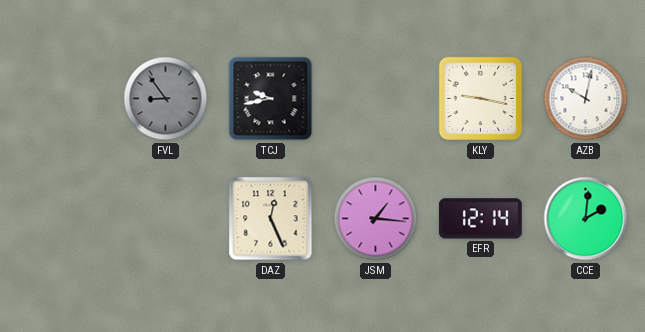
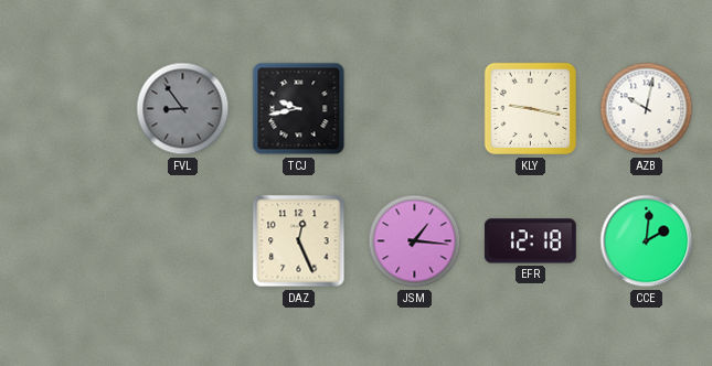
EFR: 12:14 -> 12:18
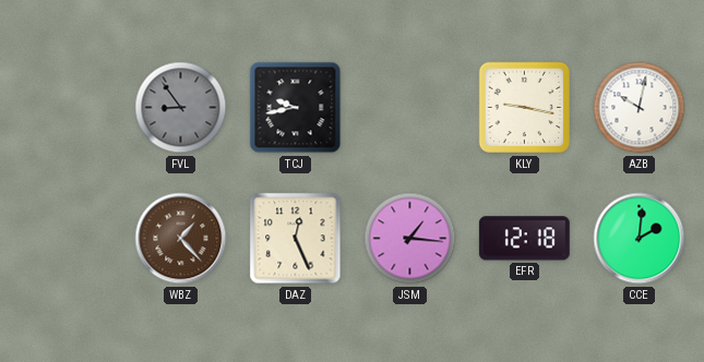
WBZ: none -> 1:23
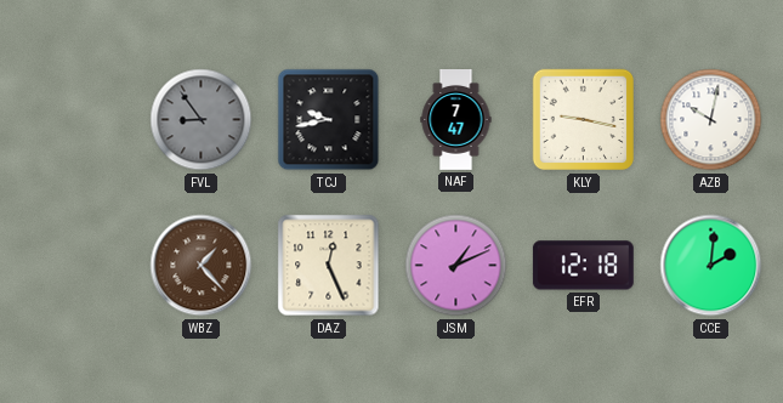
NAF: none -> 7:47
JSM: 1:16 -> 1:11
